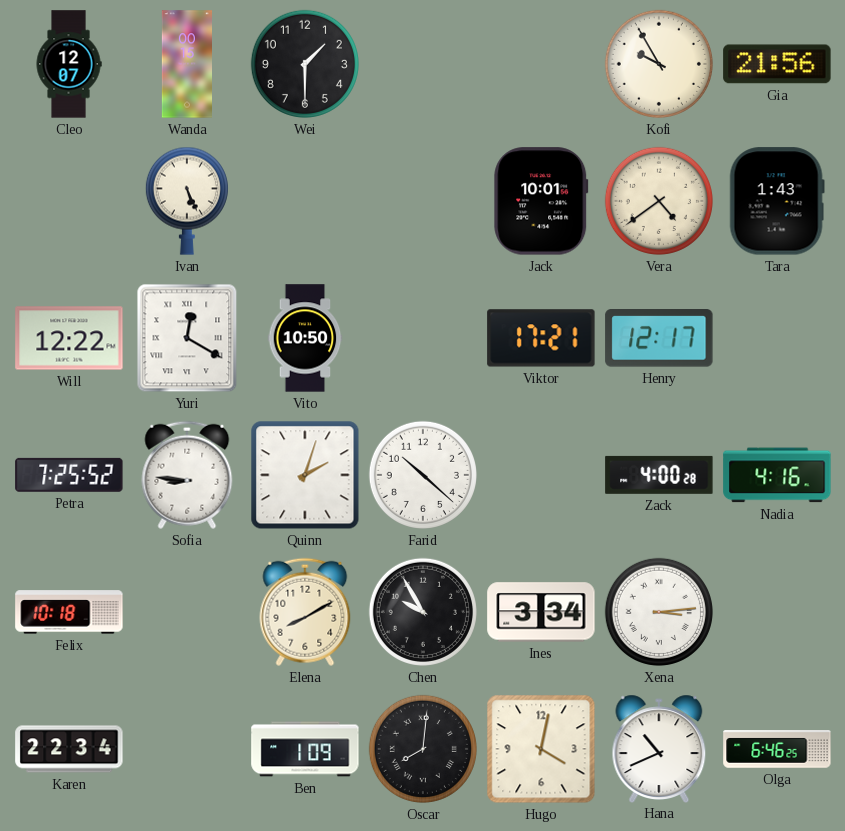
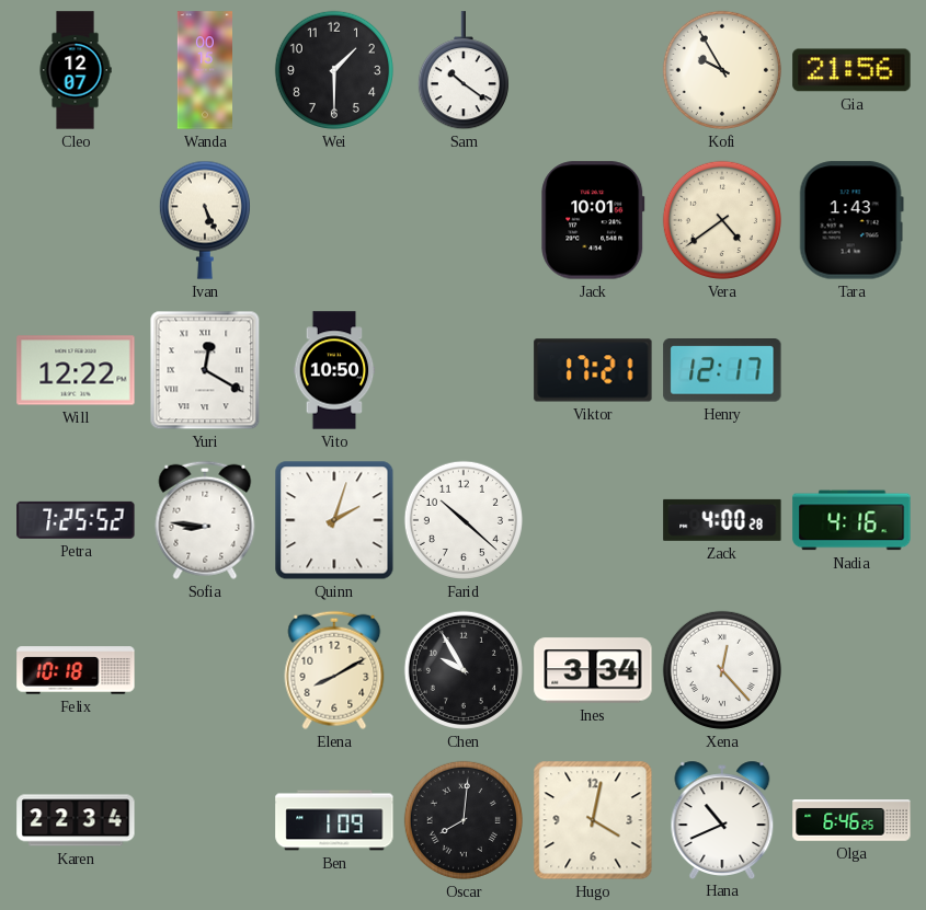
Sam: none -> 10:21
Xena: 3:14 -> 12:23
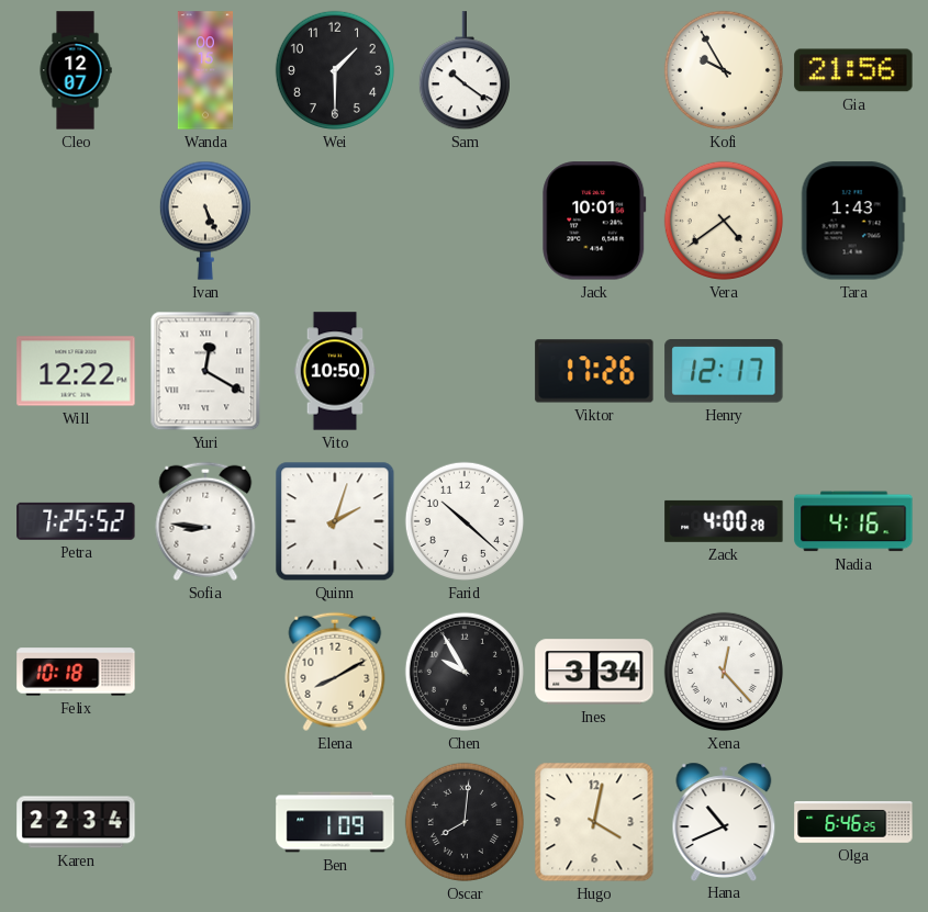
Viktor: 17:21 -> 17:26
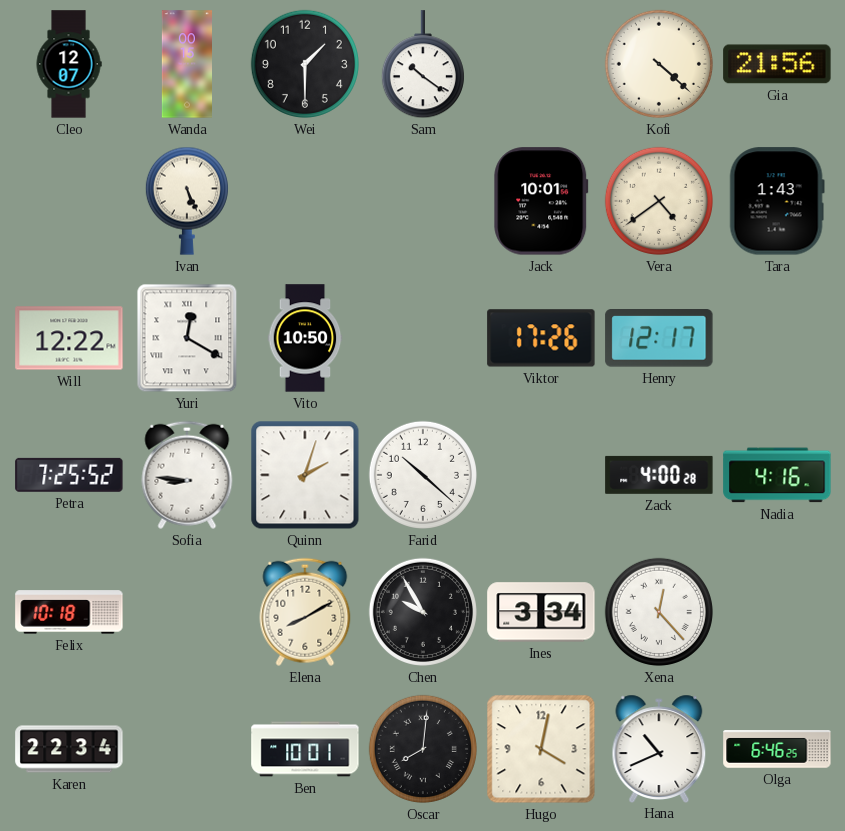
Kofi: 9:55 -> 4:22
Ben: 1:09 -> 10:01
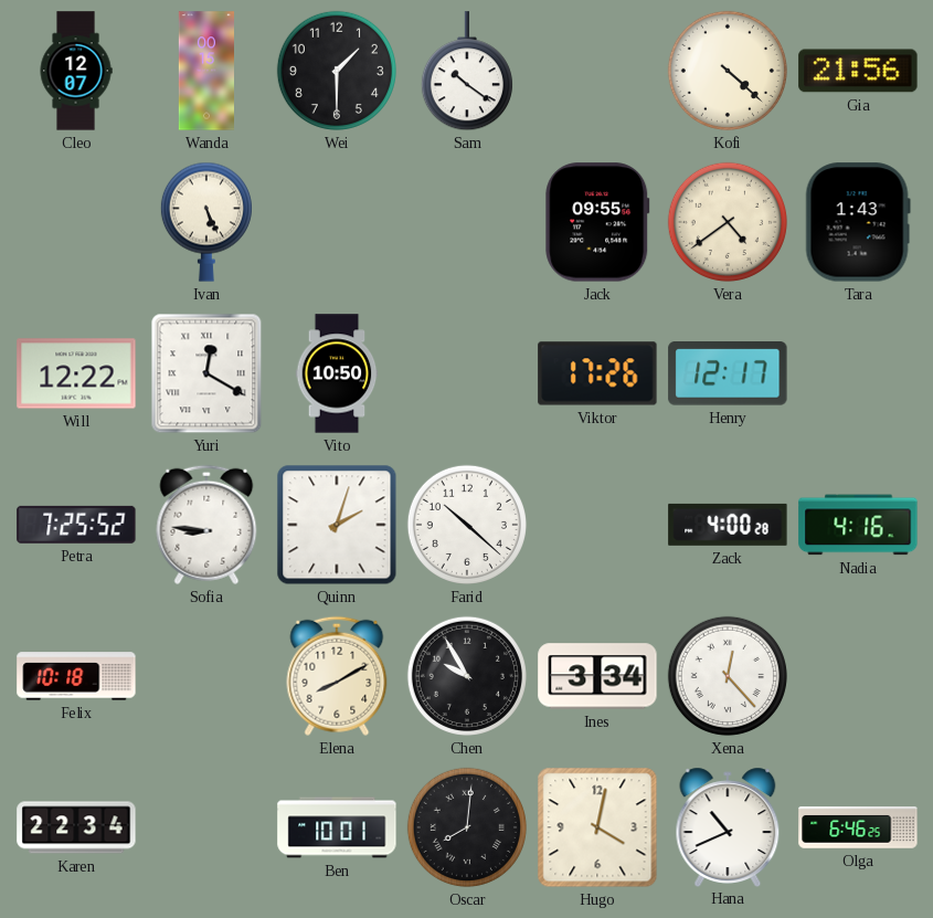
Jack: 10:01 -> 09:55
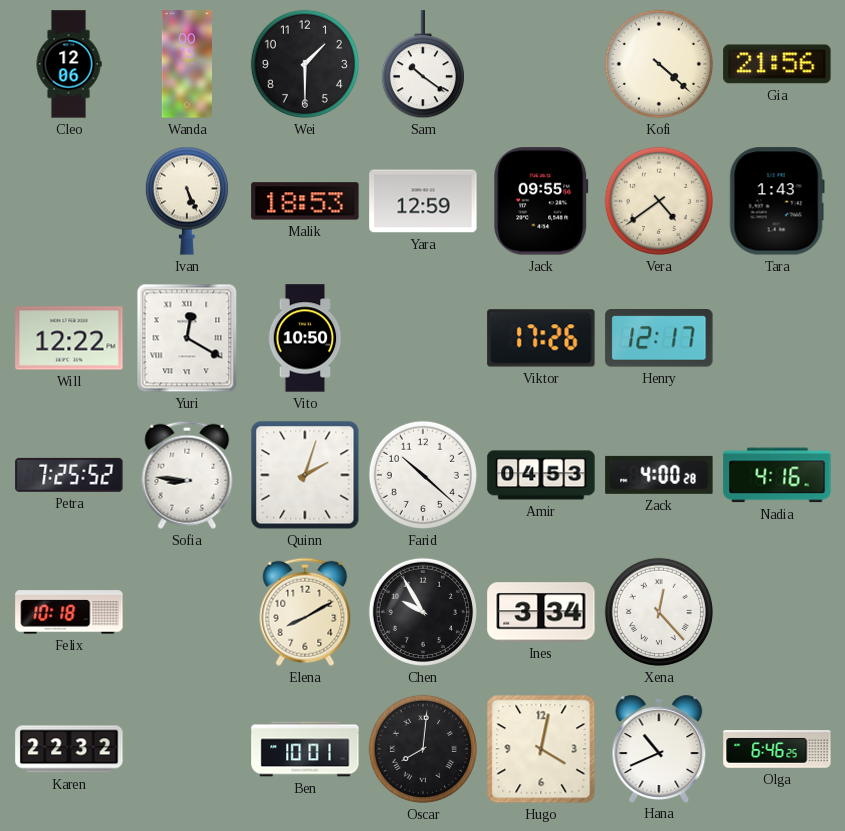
Cleo: 12:07 -> 12:06
Malik: none -> 18:53
Yara: none -> 12:59
Amir: none -> 04:53
Karen: 22:34 -> 22:32
